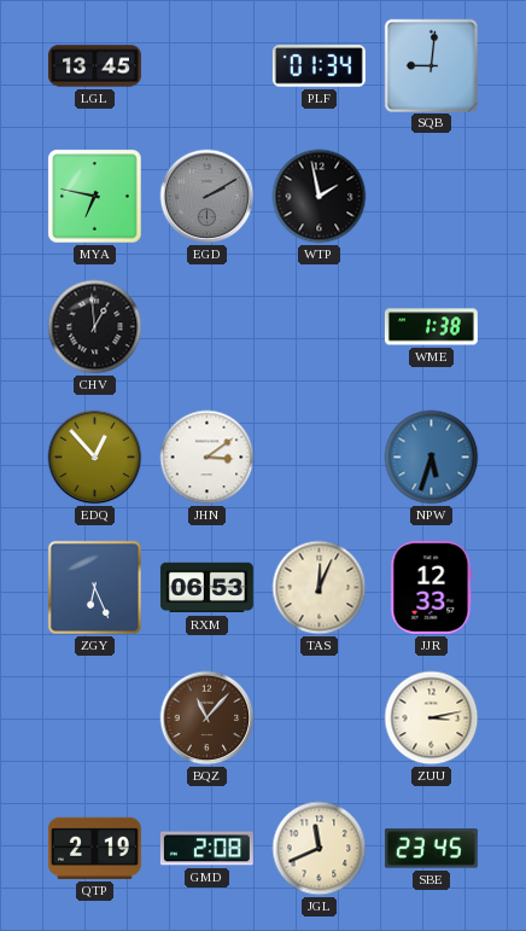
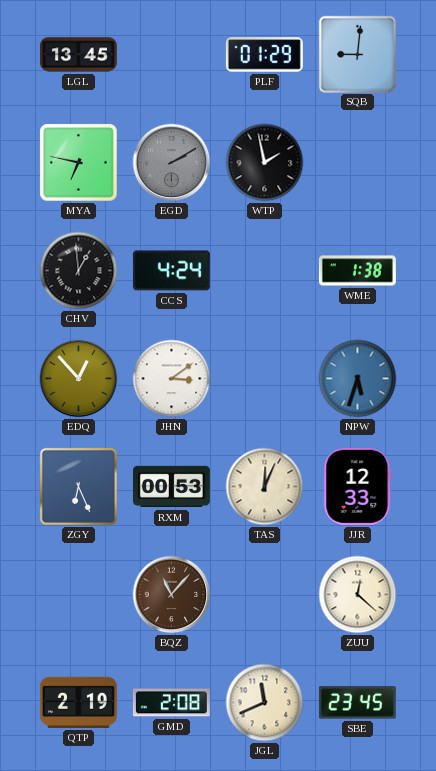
PLF: 01:34 -> 01:29
CCS: none -> 4:24
RXM: 06:53 -> 00:53
ZUU: 3:13 -> 12:22
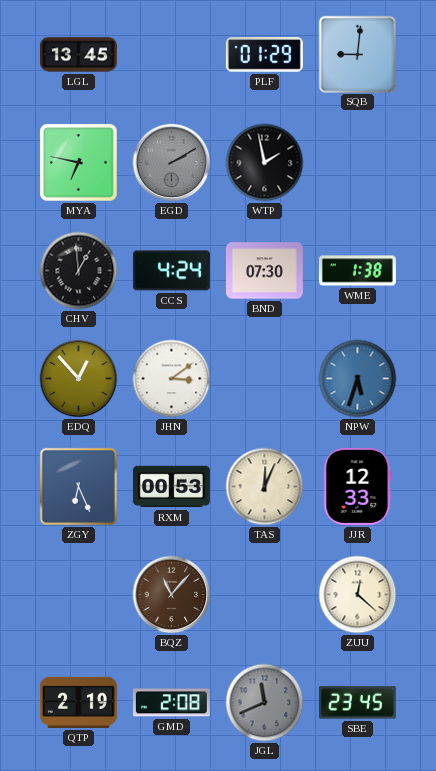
BND: none -> 07:30
JGL dial: cream -> grey
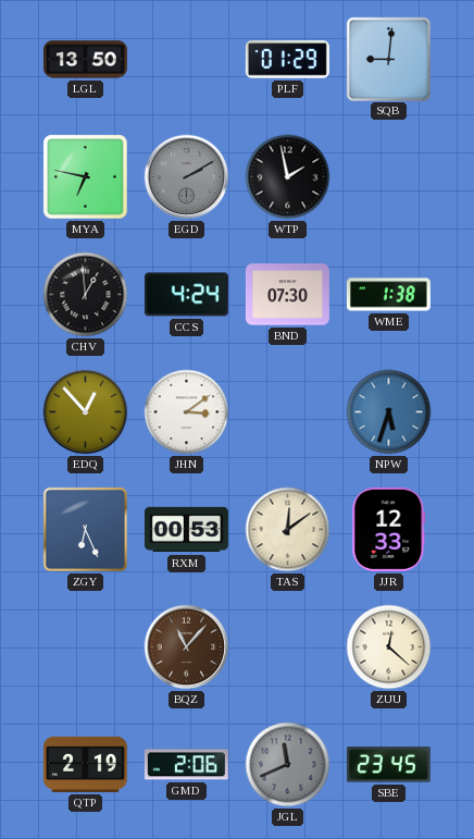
LGL: 13:45 -> 13:50
TAS: 12:04 -> 12:09
GMD: 2:08 -> 2:06
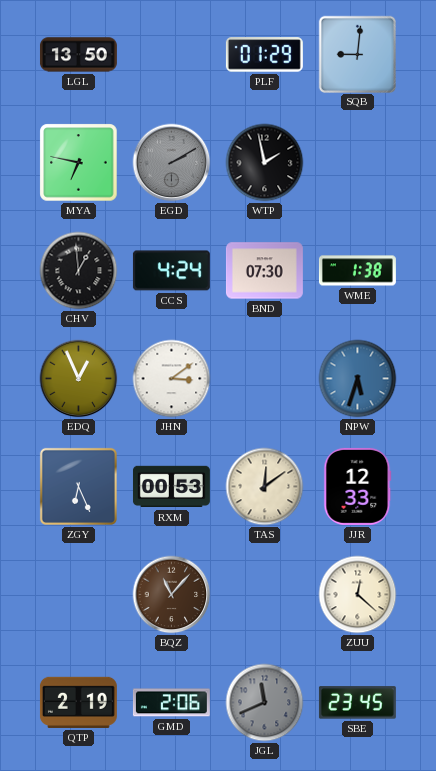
EDQ: 12:53 -> 12:56
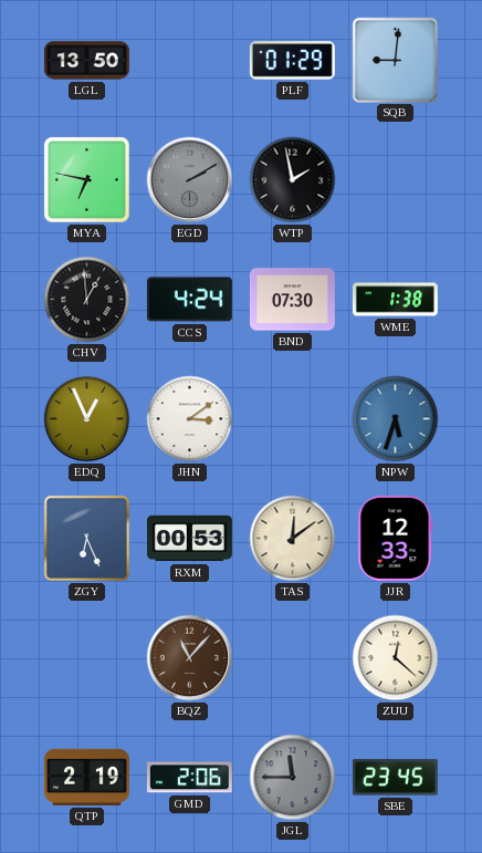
JGL: 11:41 -> 11:45
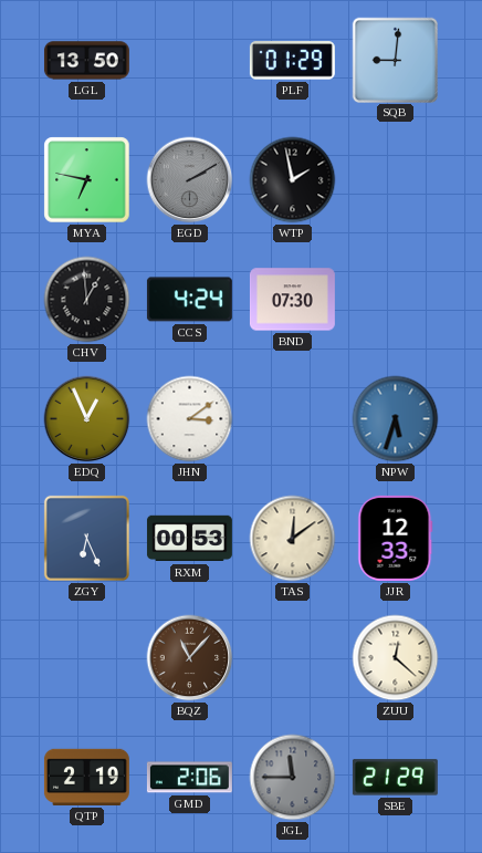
WME: 1:38 -> none
SBE: 23:45 -> 21:29
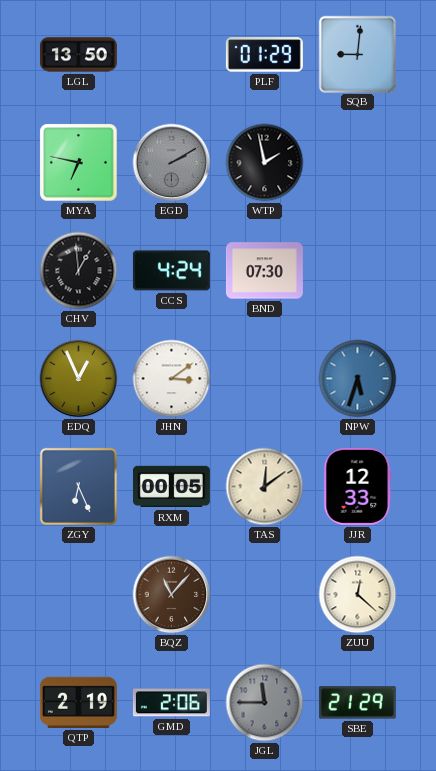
RXM: 00:53 -> 00:05
